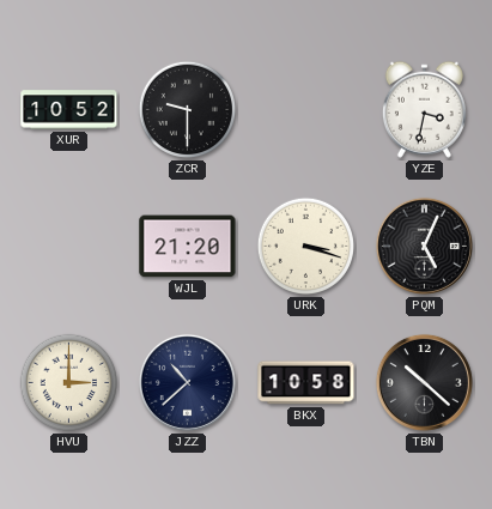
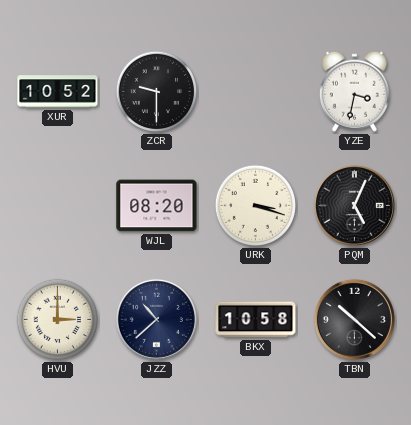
WJL: 21:20 -> 08:20
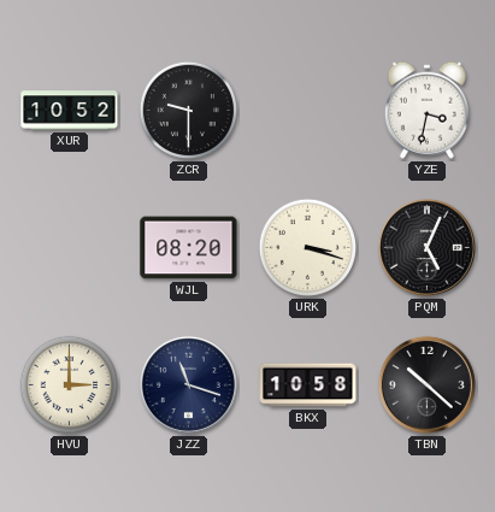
JZZ: 10:38 -> 11:18
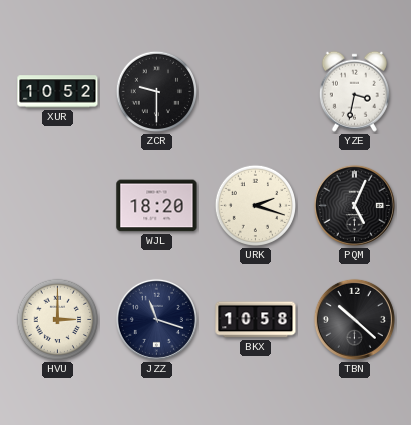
WJL: 08:20 -> 18:20
URK: 3:18 -> 2:18
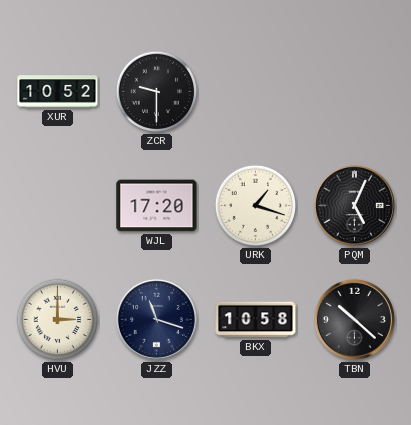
YZE: 3:32 -> none
WJL: 18:20 -> 17:20
URK: 2:18 -> 1:18
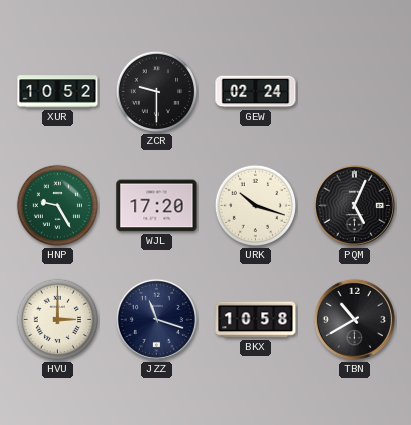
GEW: none -> 02:24
HNP: none -> 9:25
URK: 1:18 -> 10:18
TBN: 10:22 -> 10:40
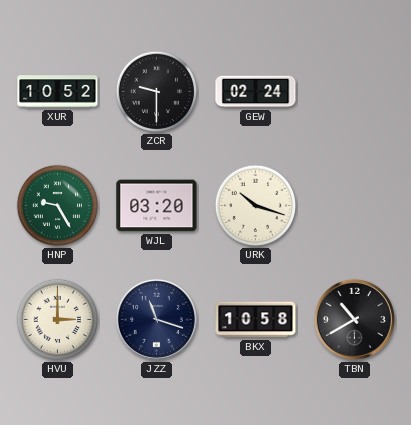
WJL: 17:20 -> 03:20
PQM: 5:04 -> none
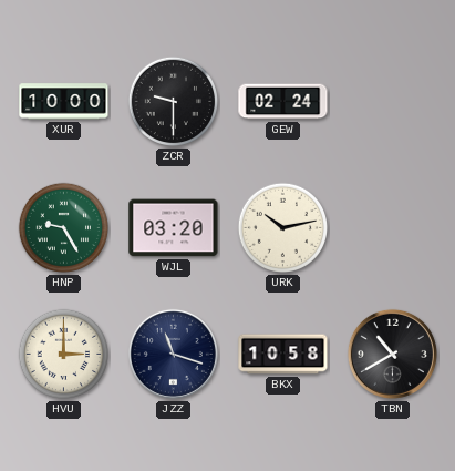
XUR: 10:52 -> 10:00
URK: 10:18 -> 10:13
